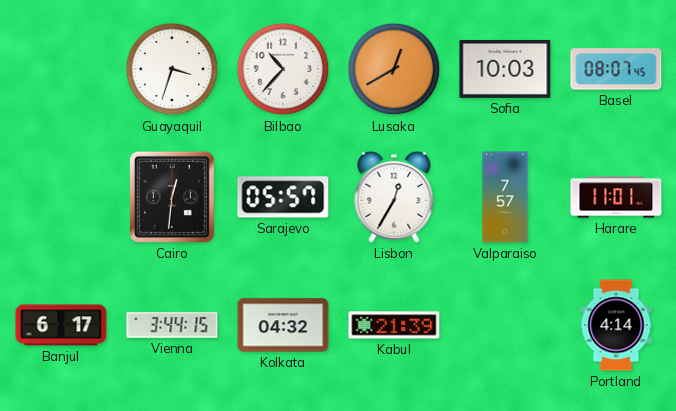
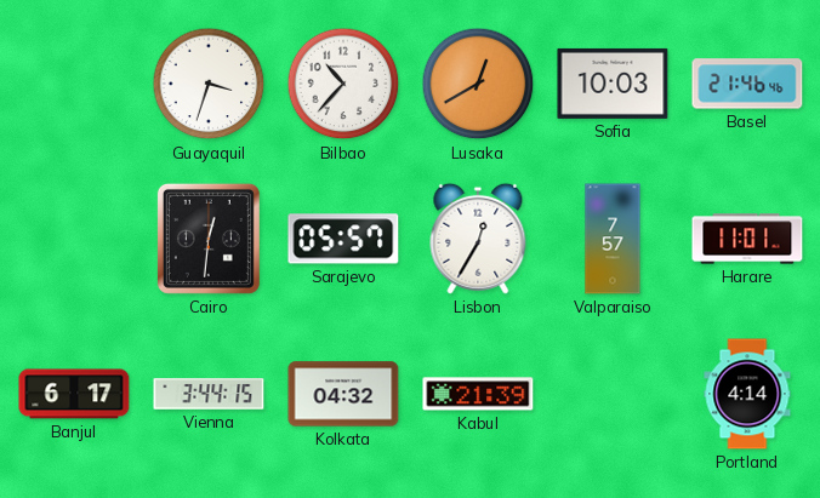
Basel: 08:07 -> 21:46
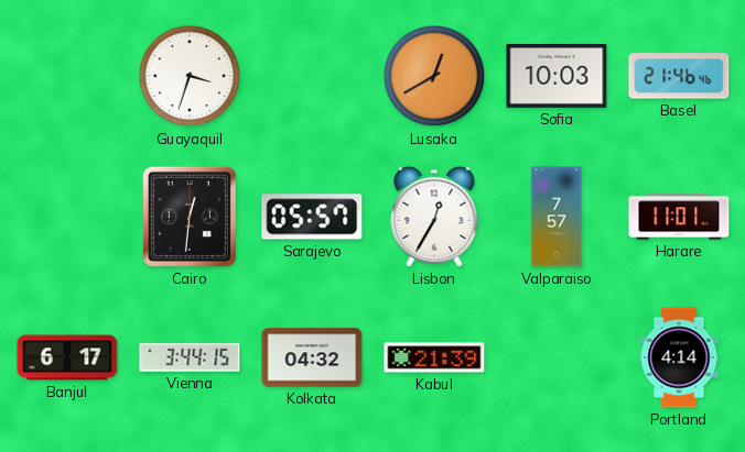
Bilbao: 10:37 -> none
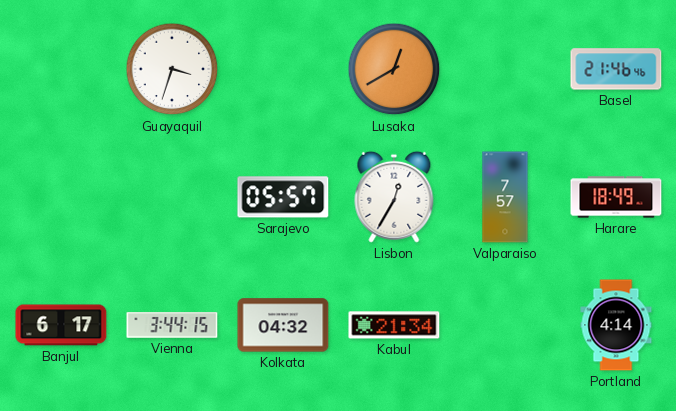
Sofia: 10:03 -> none
Cairo: 12:31 -> none
Harare: 11:01 -> 18:49
Kabul: 21:39 -> 21:34
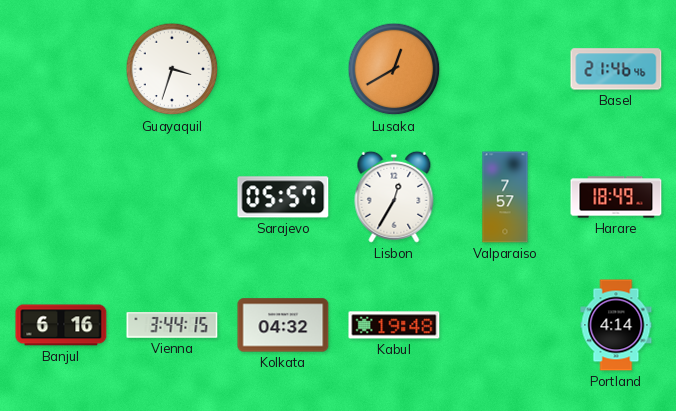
Banjul: 6:17 -> 6:16
Kabul: 21:34 -> 19:48
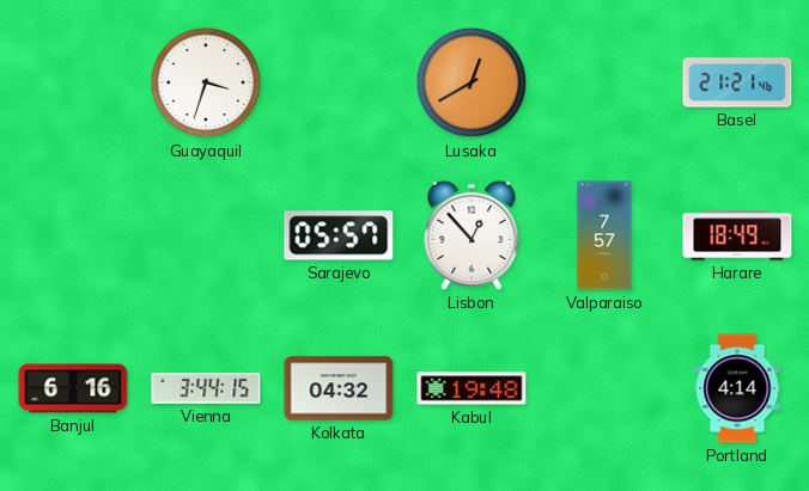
Basel: 21:46 -> 21:21
Lisbon: 12:35 -> 12:53
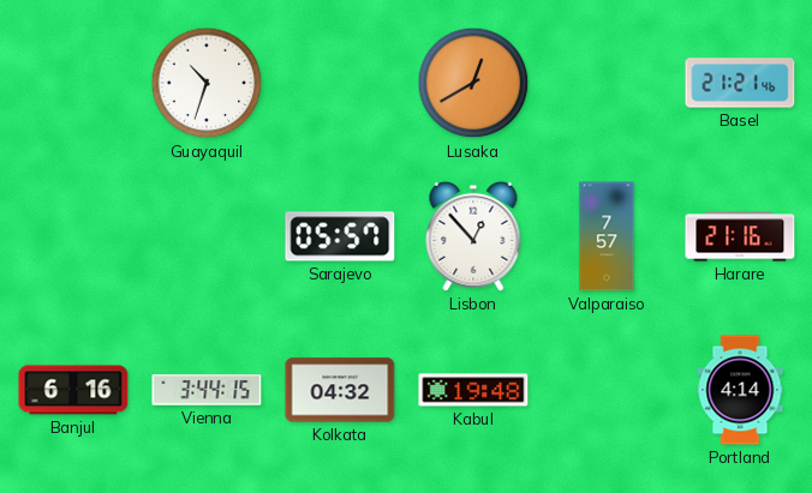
Guayaquil: 3:33 -> 10:33
Harare: 18:49 -> 21:16
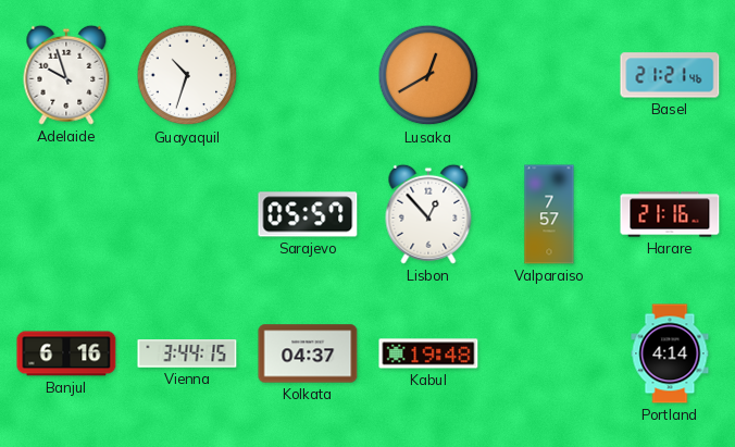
Adelaide: none -> 9:57
Kolkata: 04:32 -> 04:37
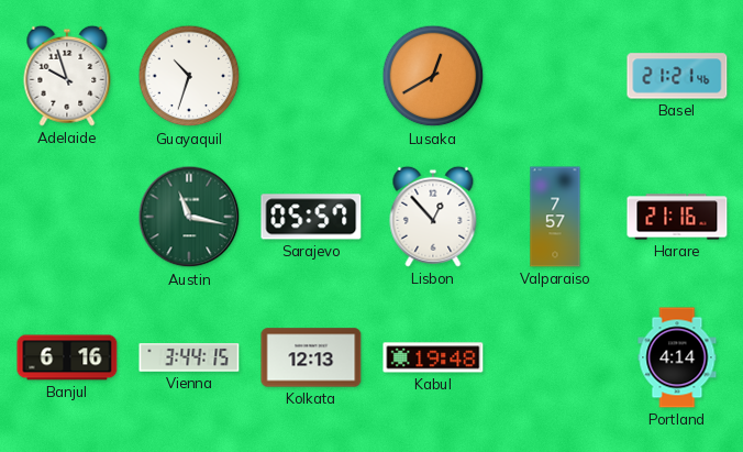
Austin: none -> 11:17
Kolkata: 04:37 -> 12:13
